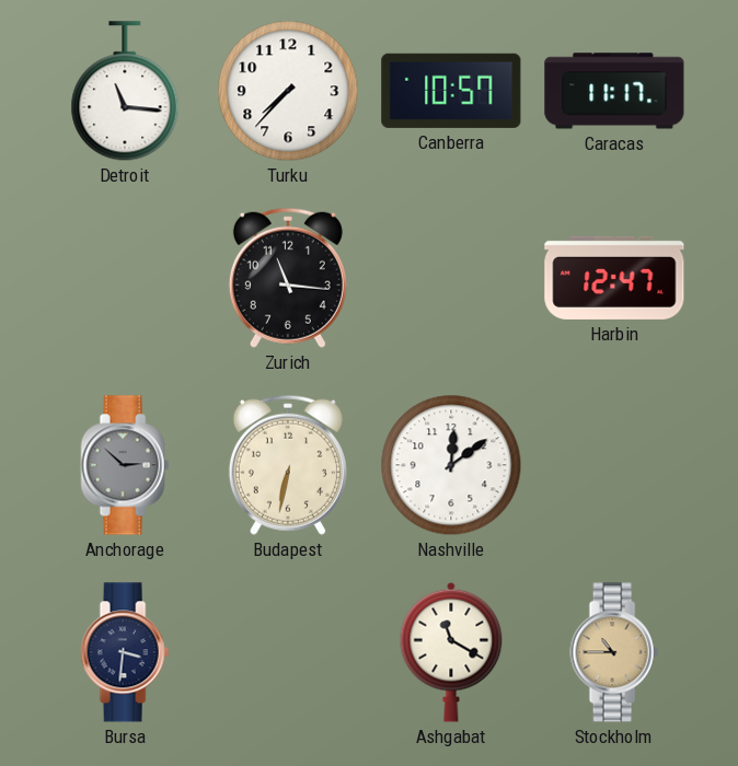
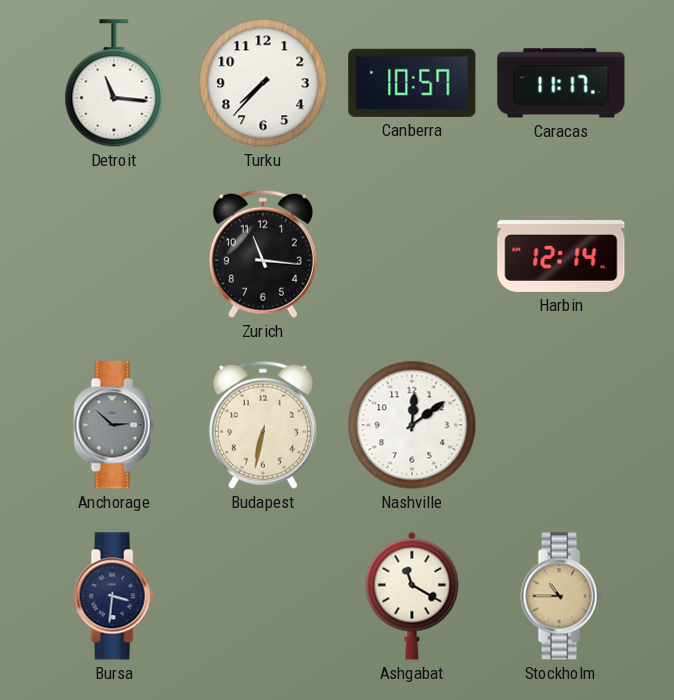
Harbin: 12:47 -> 12:14
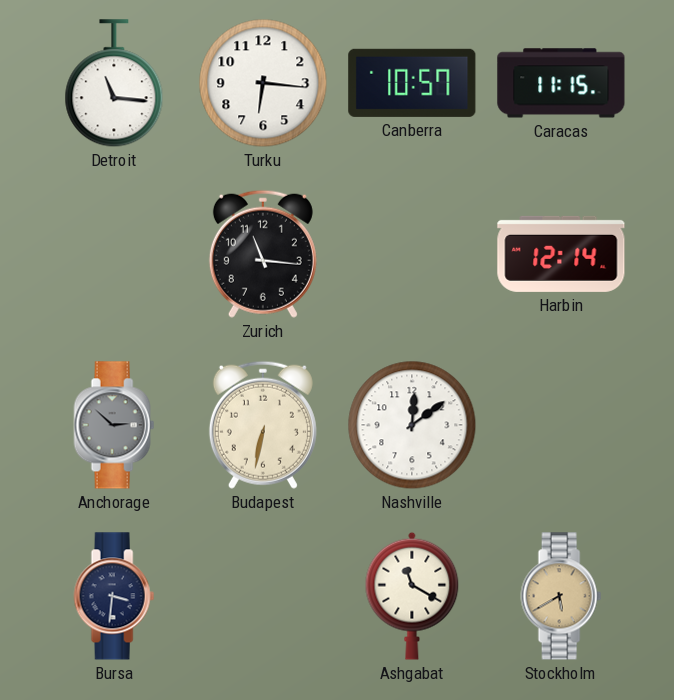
Turku: 7:37 -> 6:16
Caracas: 11:17 -> 11:15
Stockholm: 10:45 -> 5:40
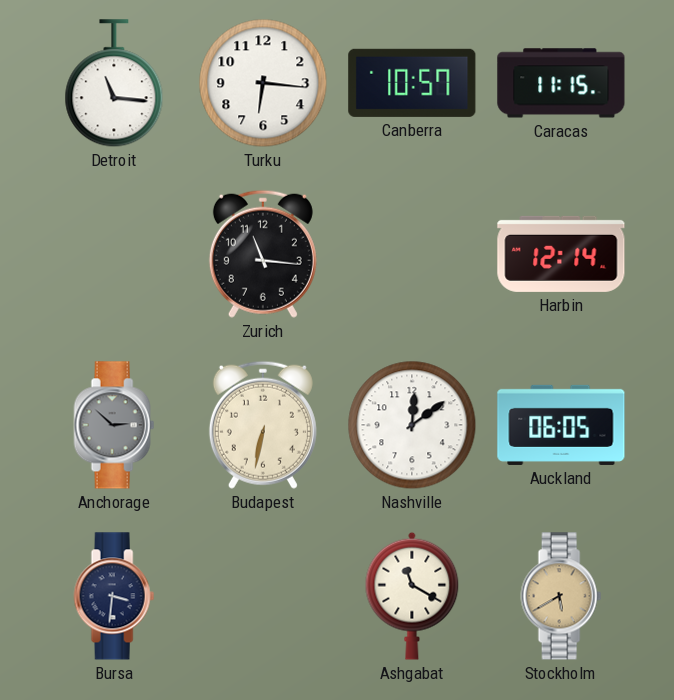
Auckland: none -> 06:05
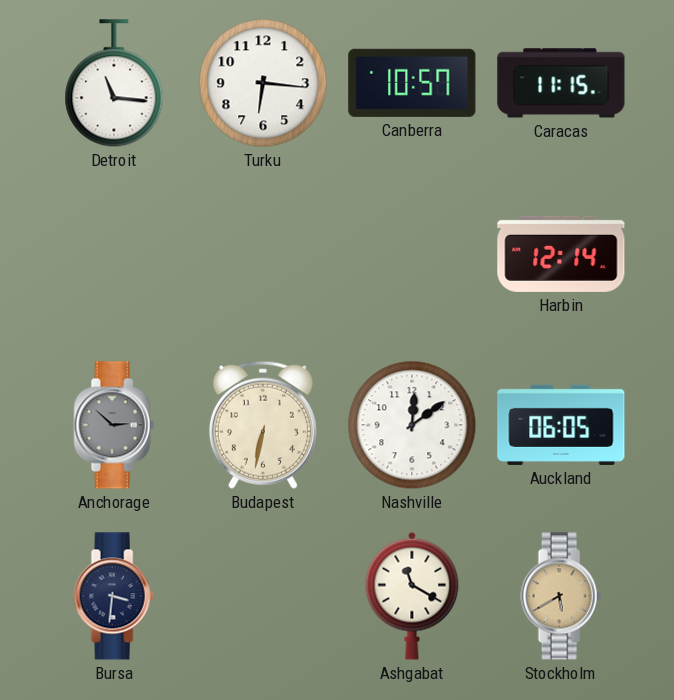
Zurich: 11:16 -> none
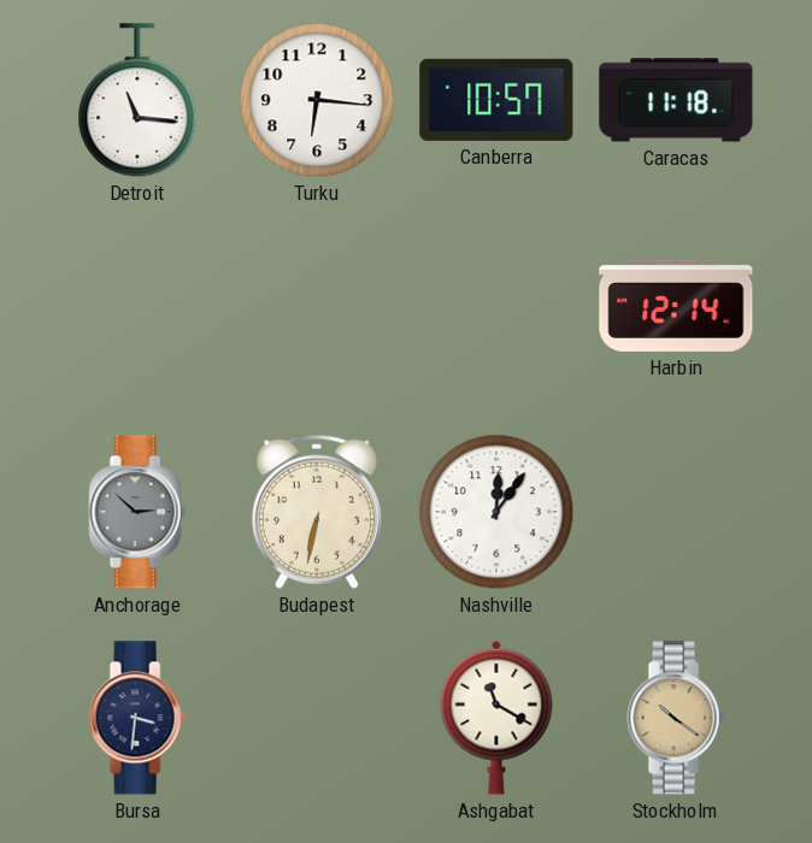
Caracas: 11:15 -> 11:18
Nashville: 12:09 -> 12:06
Auckland: 06:05 -> none
Stockholm: 5:40 -> 10:21
